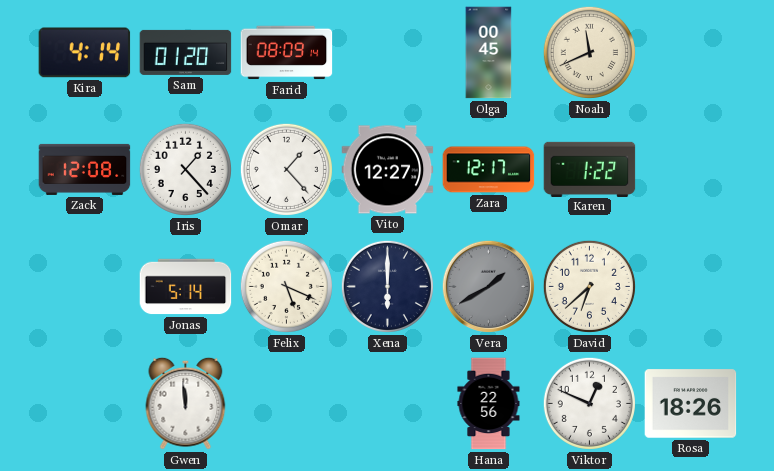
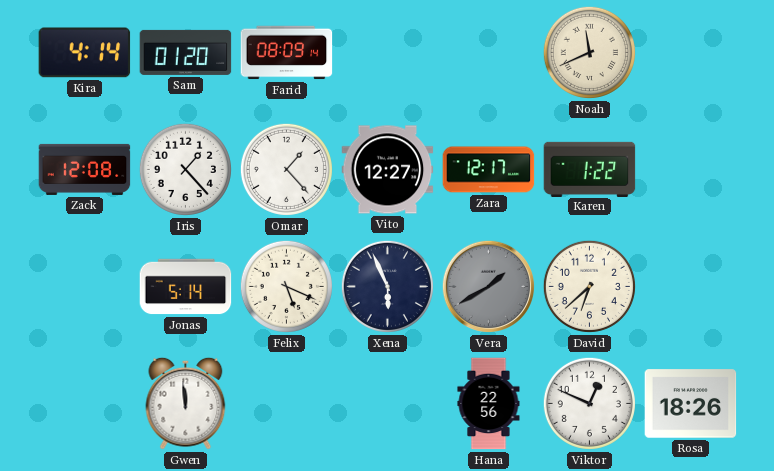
Olga: 00:45 -> none
Xena: 6:00 -> 5:56
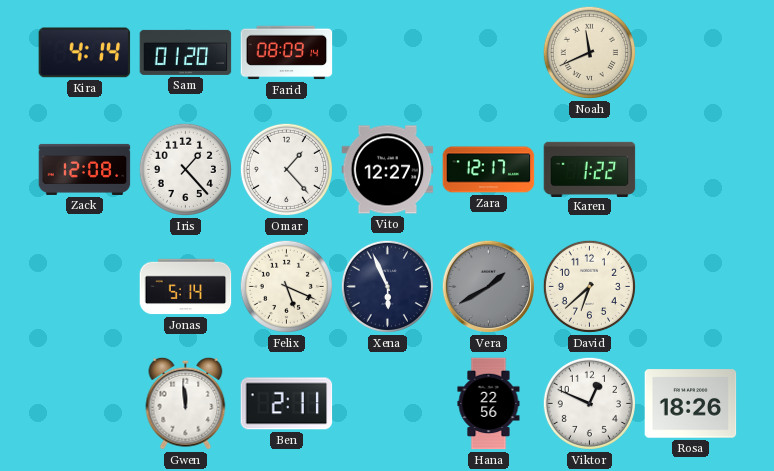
Ben: none -> 2:11
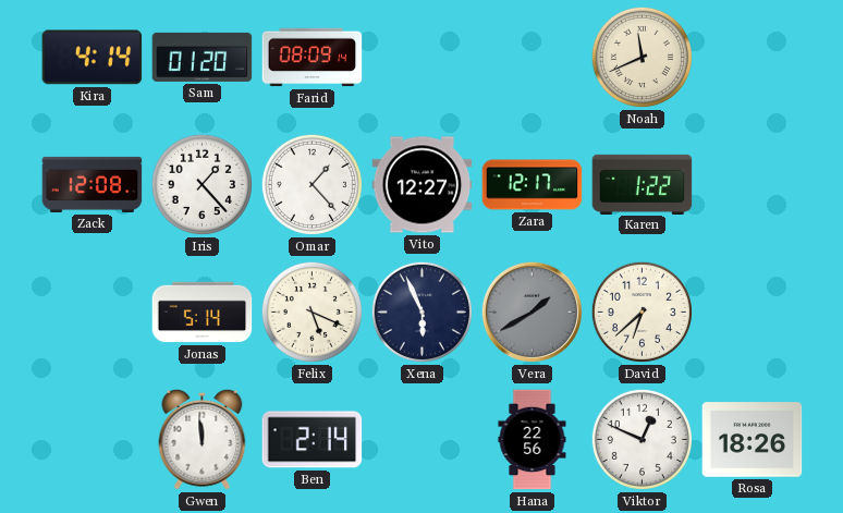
Ben: 2:11 -> 2:14
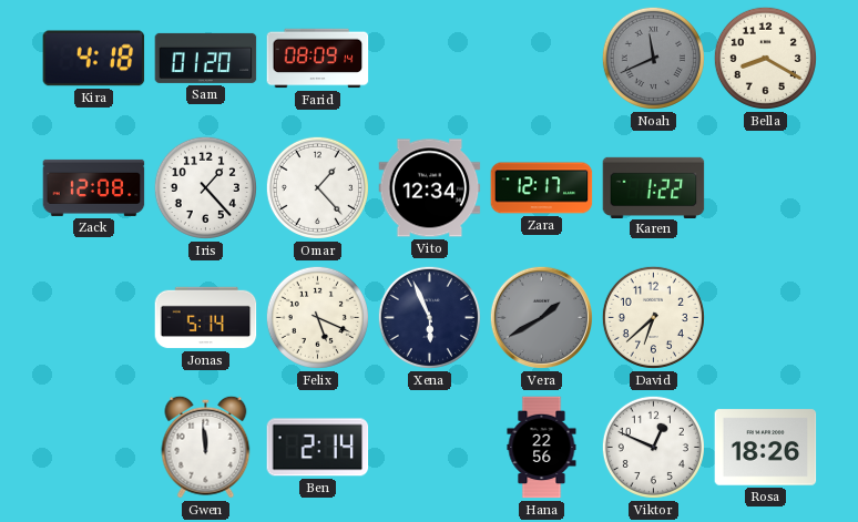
Kira: 4:14 -> 4:18
Noah dial: cream -> grey
Bella: none -> 8:20
Vito: 12:27 -> 12:34
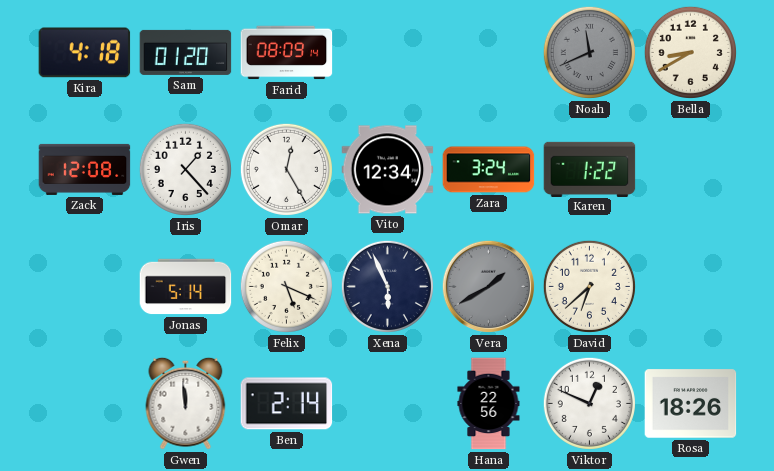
Bella: 8:20 -> 8:40
Omar: 1:23 -> 12:25
Zara: 12:17 -> 3:24
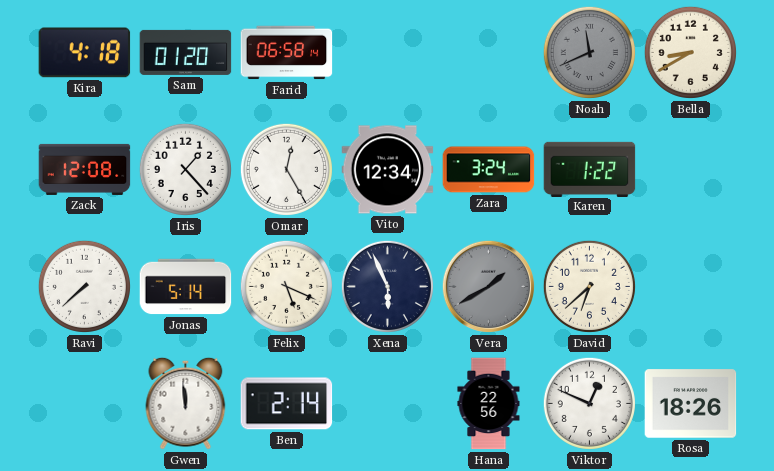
Farid: 08:09 -> 06:58
Ravi: none -> 7:38
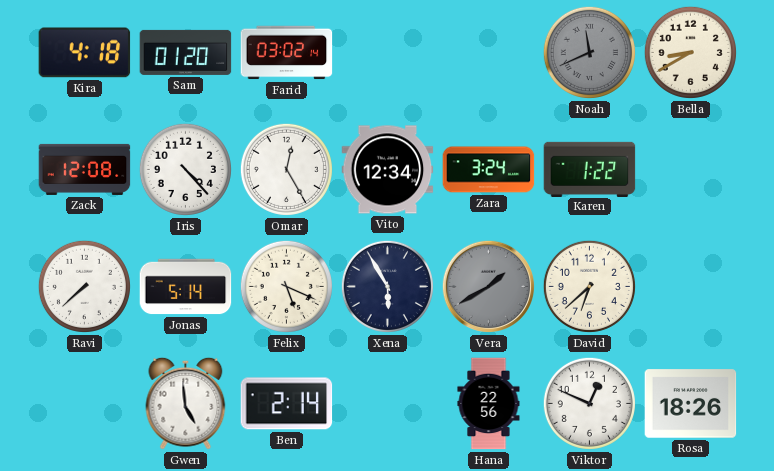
Farid: 06:58 -> 03:02
Iris: 1:23 -> 4:23
Xena: 5:56 -> 5:55
Gwen: 11:59 -> 4:59
